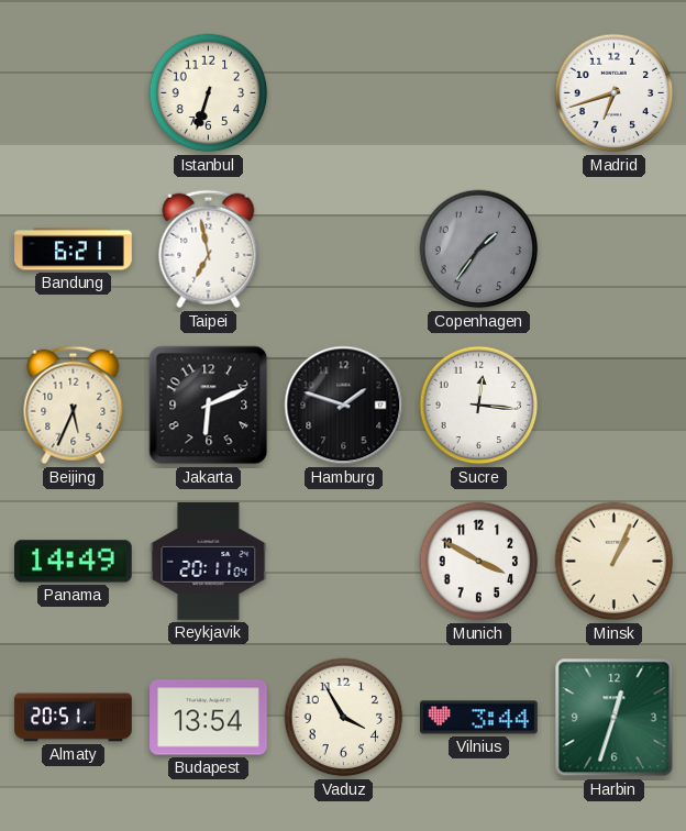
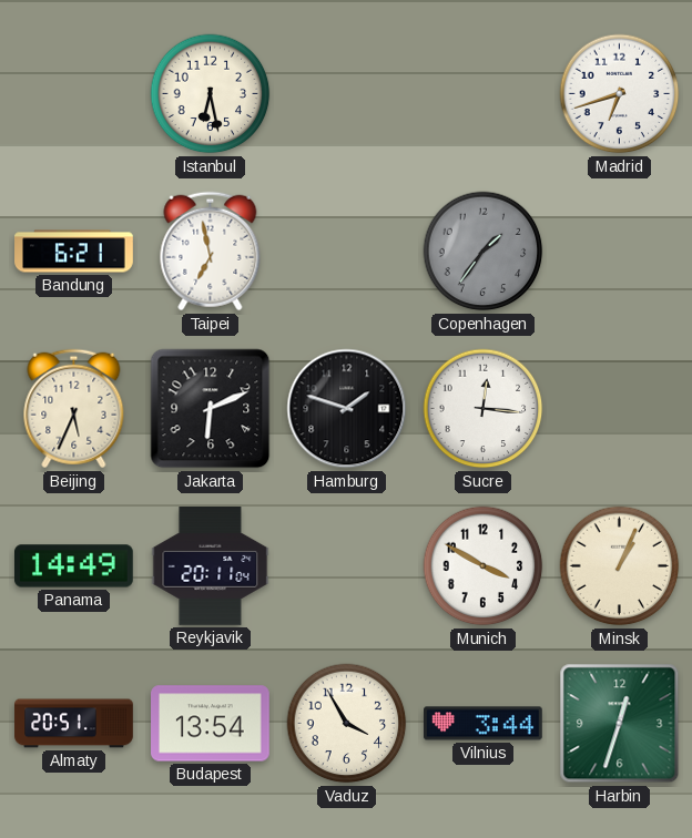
Istanbul: 6:33 -> 6:28
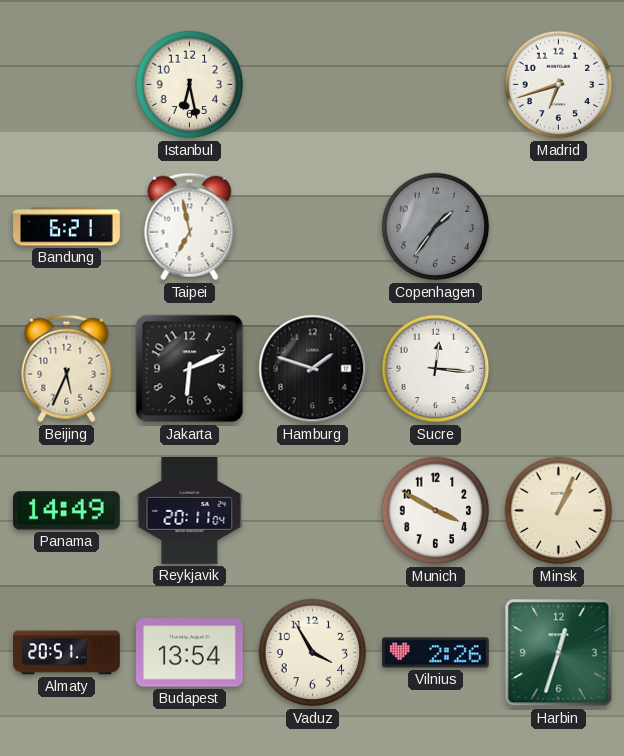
Vilnius: 3:44 -> 2:26
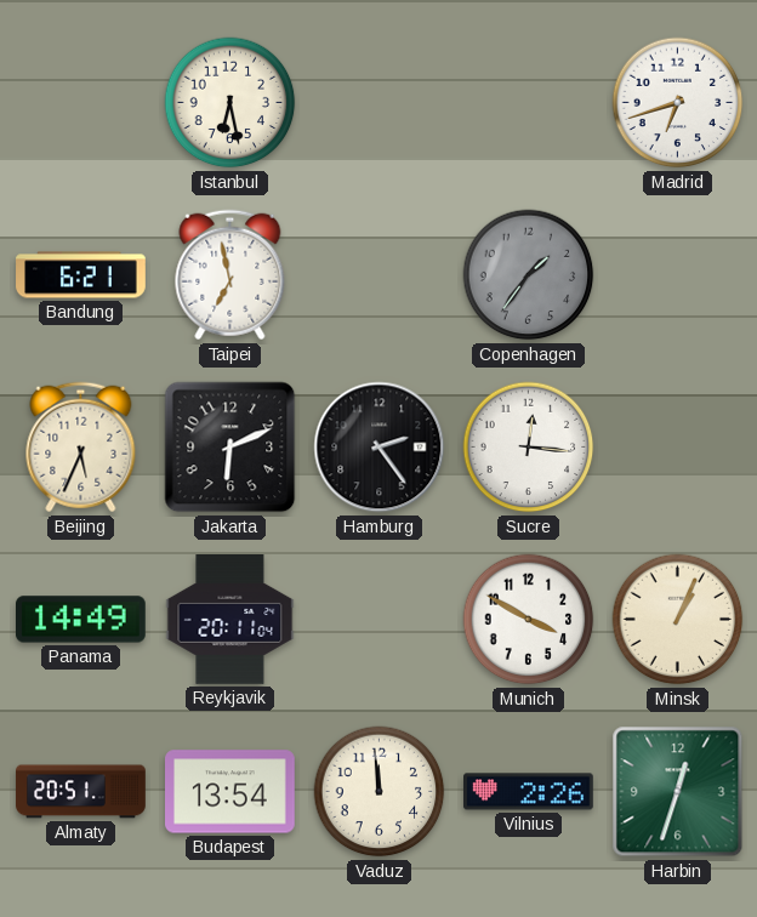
Hamburg: 1:48 -> 2:24
Vaduz: 3:55 -> 11:59
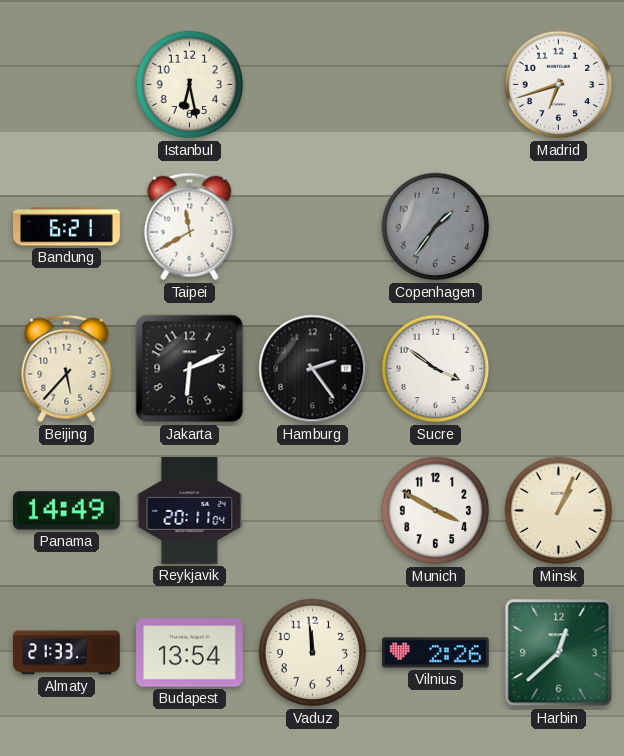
Taipei: 6:58 -> 11:40
Beijing: 5:34 -> 5:37
Sucre: 12:16 -> 3:51
Almaty: 20:51 -> 21:33
Harbin: 12:33 -> 12:38
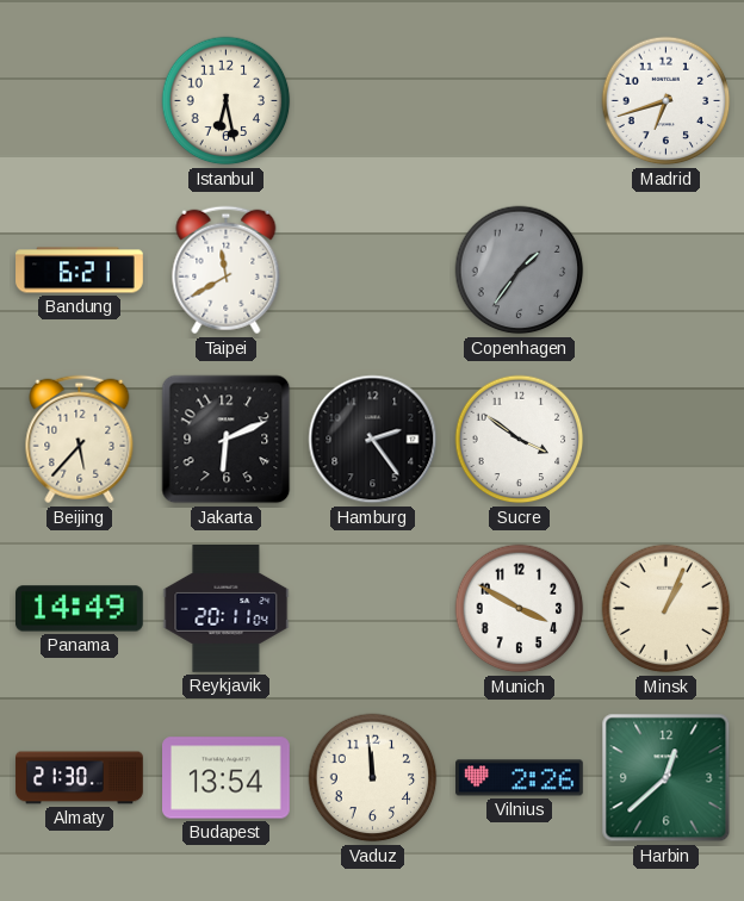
Almaty: 21:33 -> 21:30
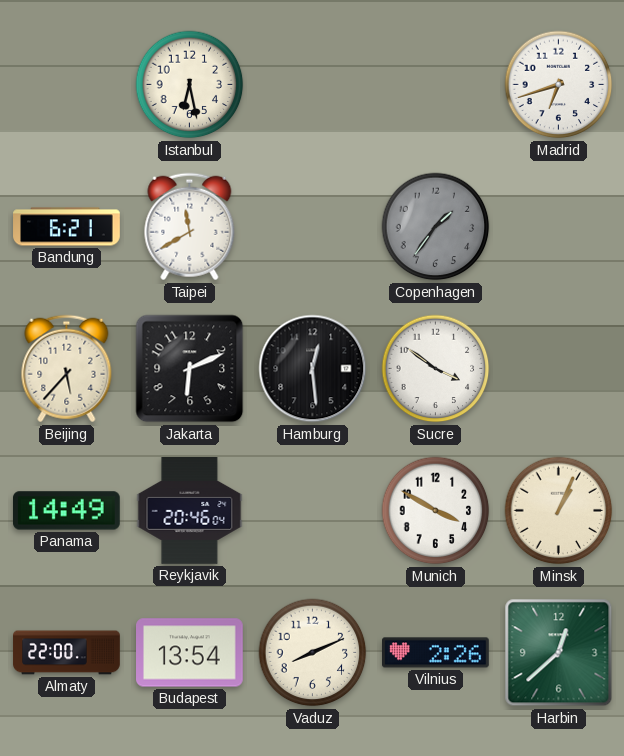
Hamburg: 2:24 -> 12:29
Reykjavik: 20:11 -> 20:46
Almaty: 21:30 -> 22:00
Vaduz: 11:59 -> 8:11
